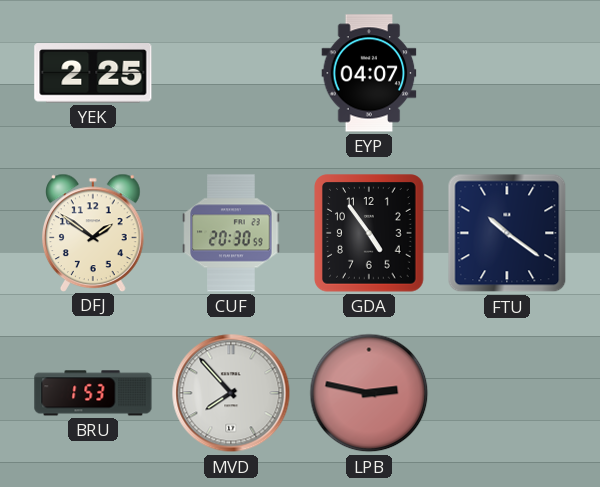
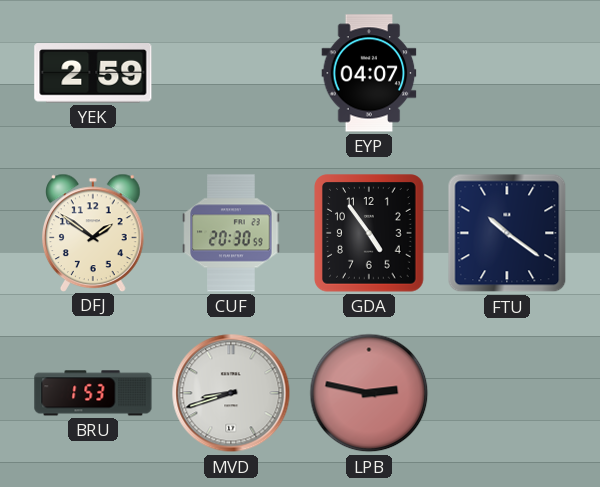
YEK: 2:25 -> 2:59
MVD: 7:53 -> 8:42
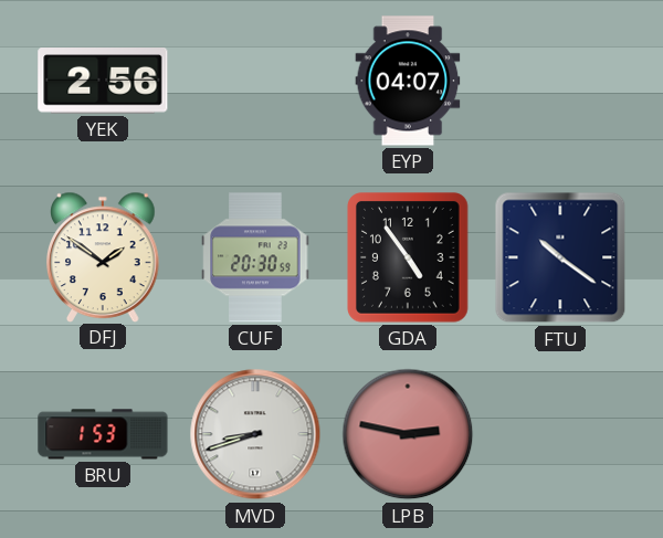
YEK: 2:59 -> 2:56
